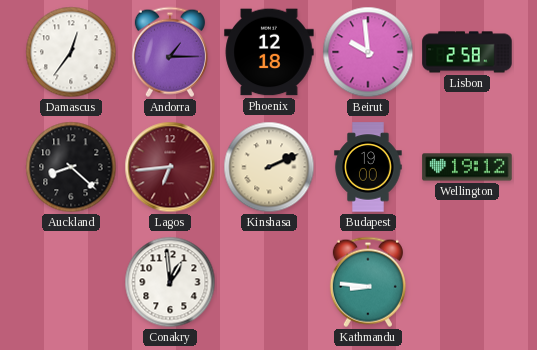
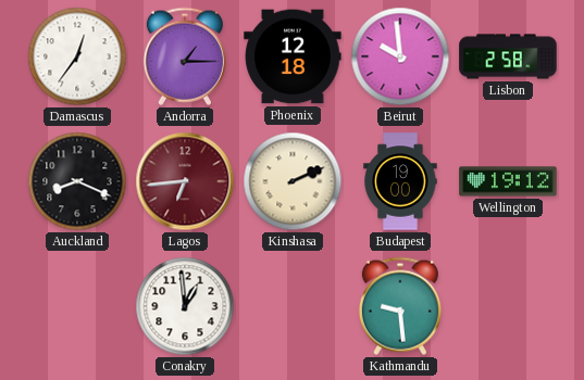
Auckland: 8:22 -> 8:19
Kathmandu: 8:46 -> 9:29
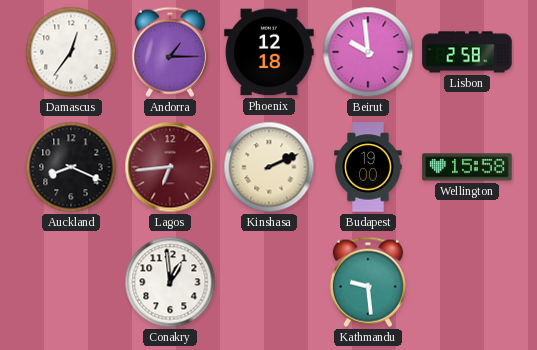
Wellington: 19:12 -> 15:58
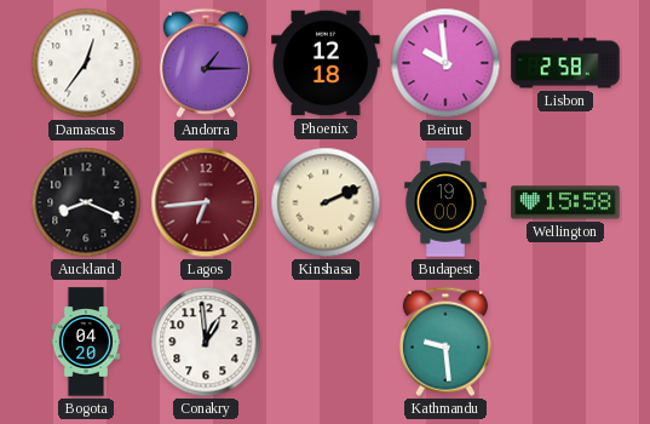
Bogota: none -> 04:20
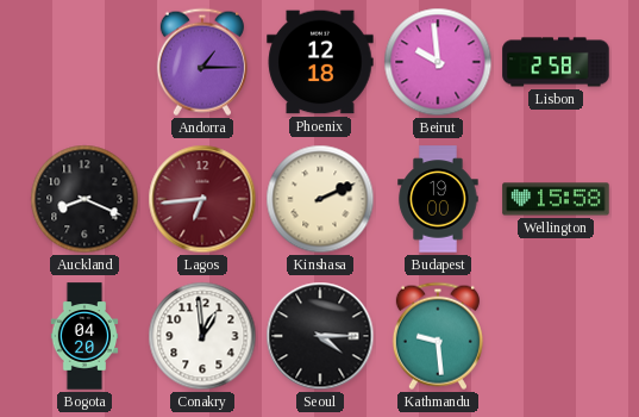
Damascus: 12:36 -> none
Seoul: none -> 4:15
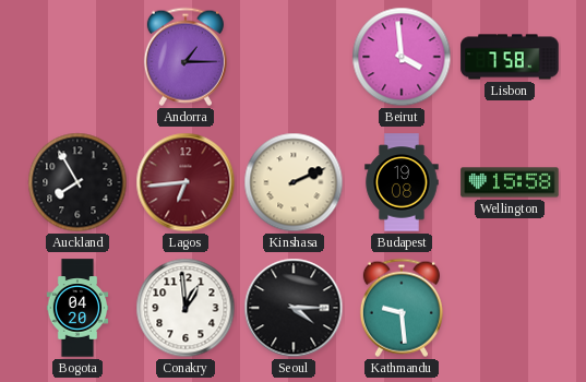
Phoenix: 12:18 -> none
Beirut: 9:59 -> 3:59
Lisbon: 2:58 -> 7:58
Auckland: 8:19 -> 7:55
Budapest: 19:00 -> 19:08
